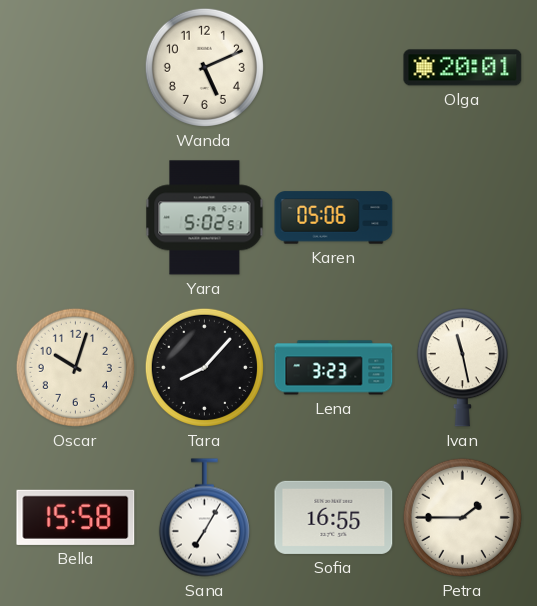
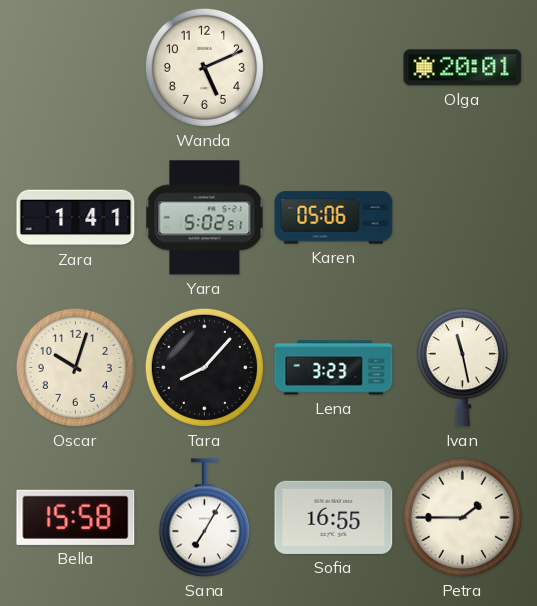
Zara: none -> 1:41
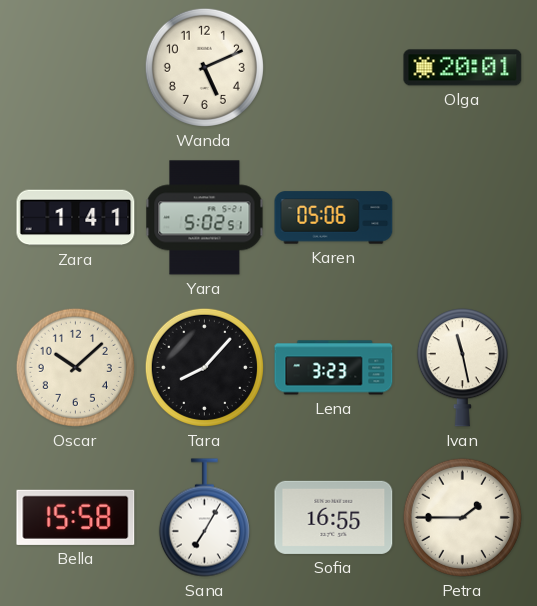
Oscar: 10:03 -> 10:08
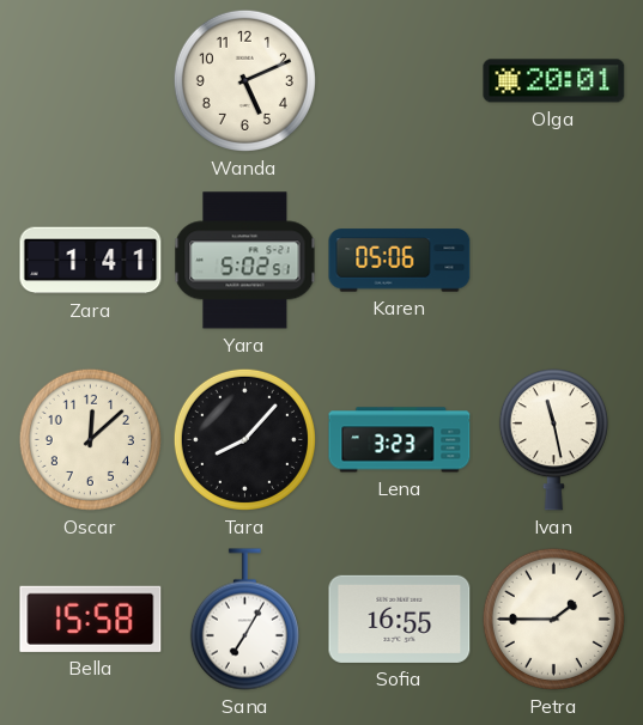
Oscar: 10:08 -> 12:08
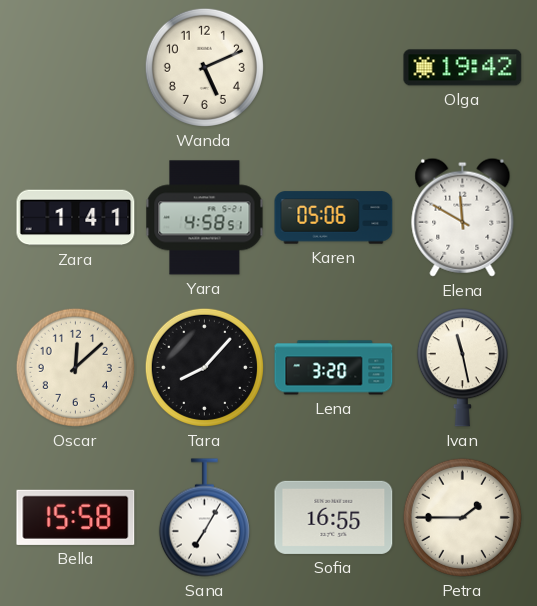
Olga: 20:01 -> 19:42
Yara: 5:02 -> 4:58
Elena: none -> 11:50
Lena: 3:23 -> 3:20
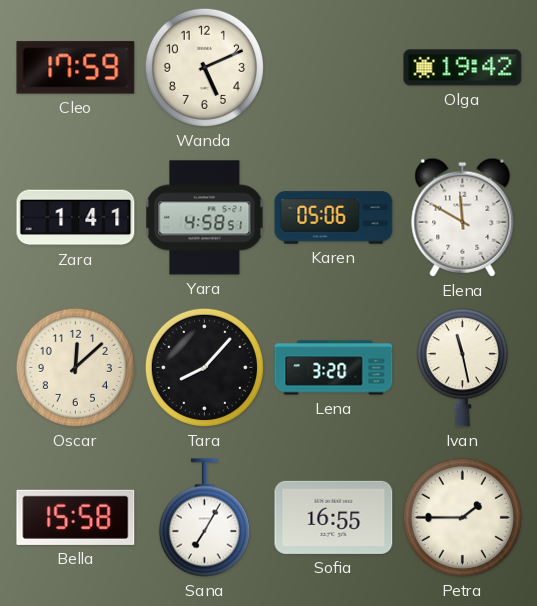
Cleo: none -> 17:59
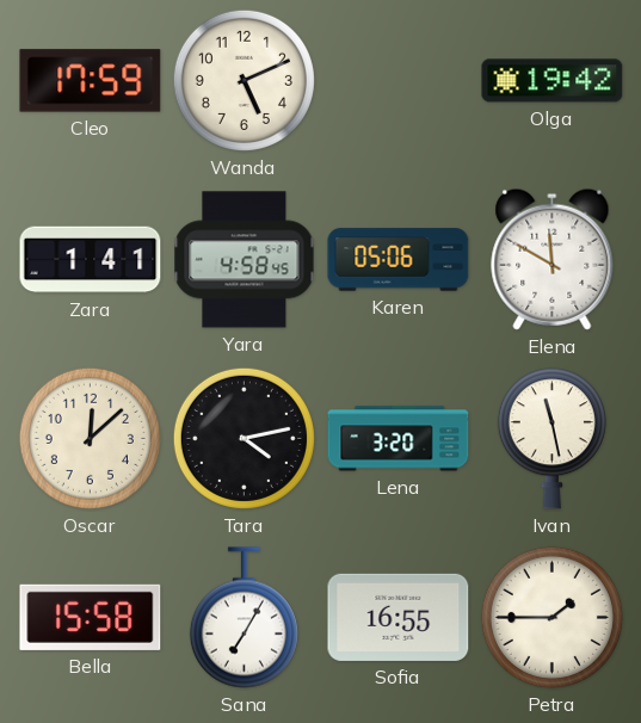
Yara: 4:58:51 -> 4:58:45
Tara: 8:07 -> 4:13
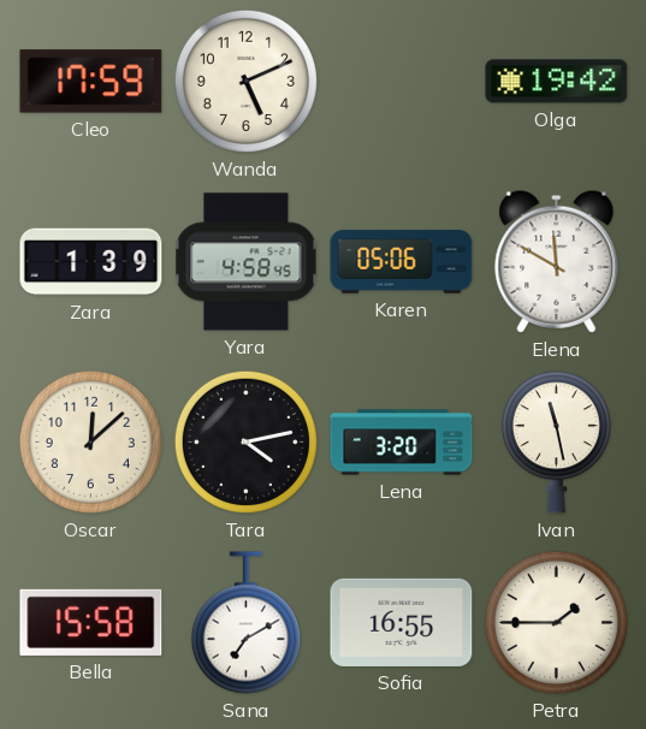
Zara: 1:41 -> 1:39
Sana: 7:05 -> 7:10
